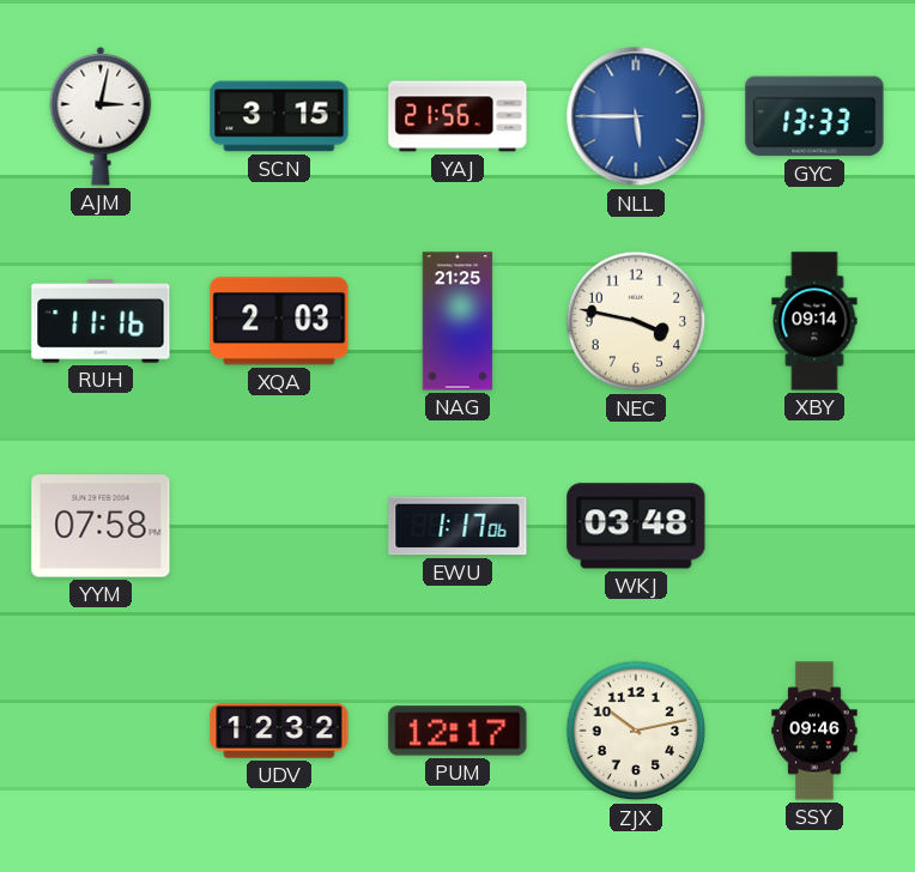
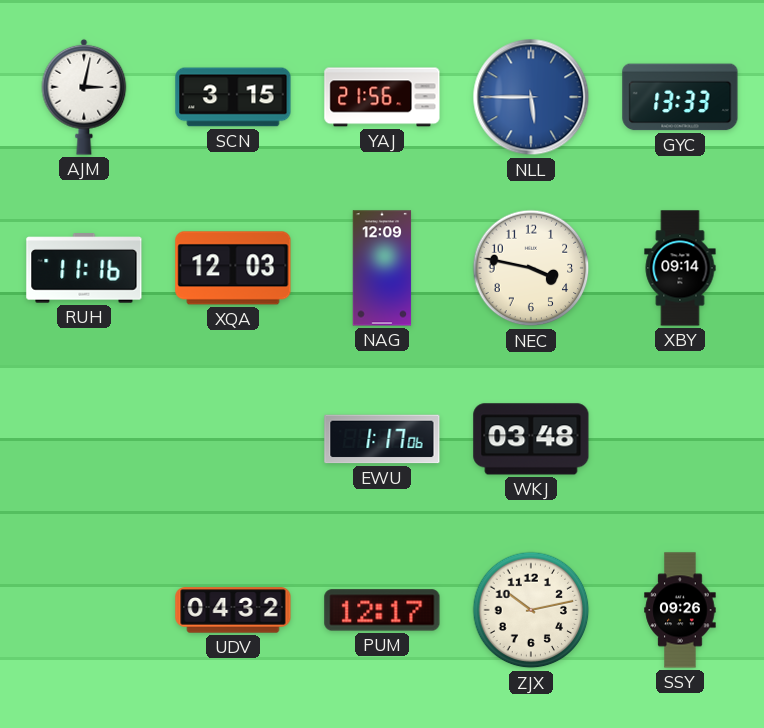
XQA: 2:03 -> 12:03
NAG: 21:25 -> 12:09
YYM: 07:58 -> none
UDV: 12:32 -> 04:32
SSY: 09:46 -> 09:26
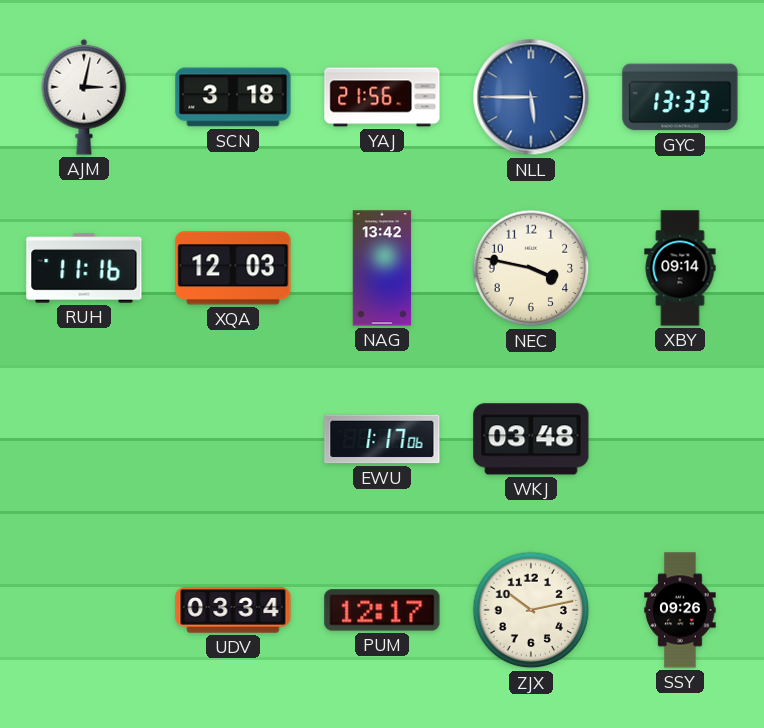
SCN: 3:15 -> 3:18
NAG: 12:09 -> 13:42
UDV: 04:32 -> 03:34
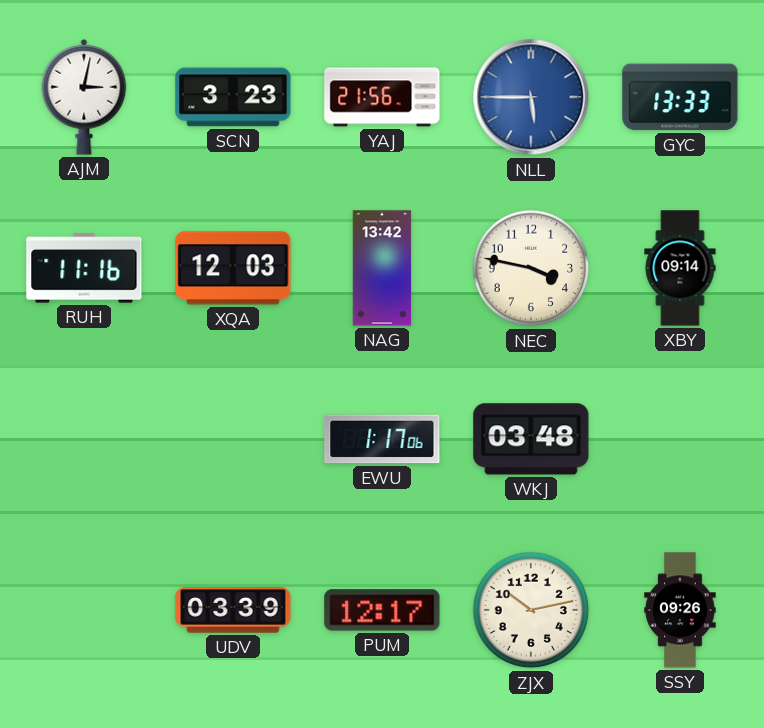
SCN: 3:18 -> 3:23
UDV: 03:34 -> 03:39
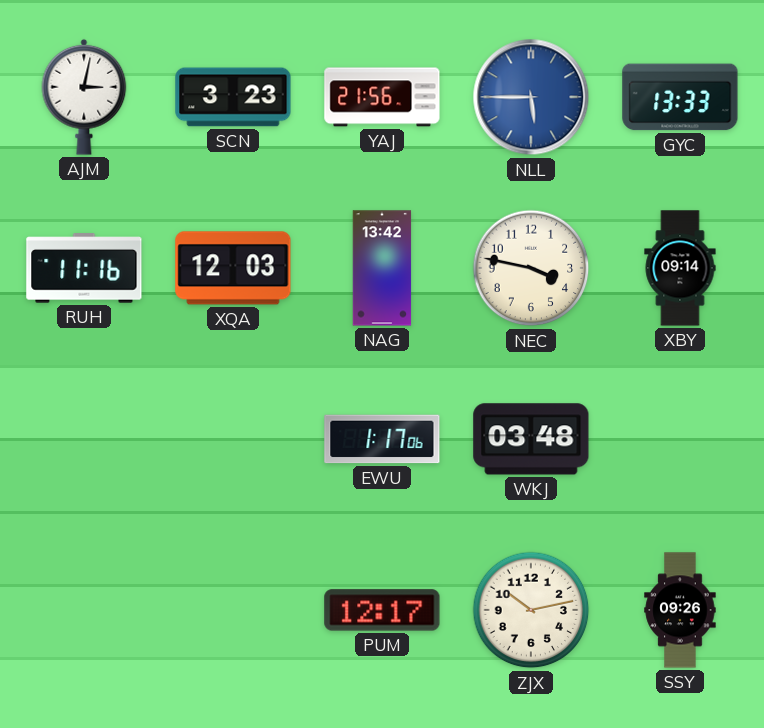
UDV: 03:39 -> none
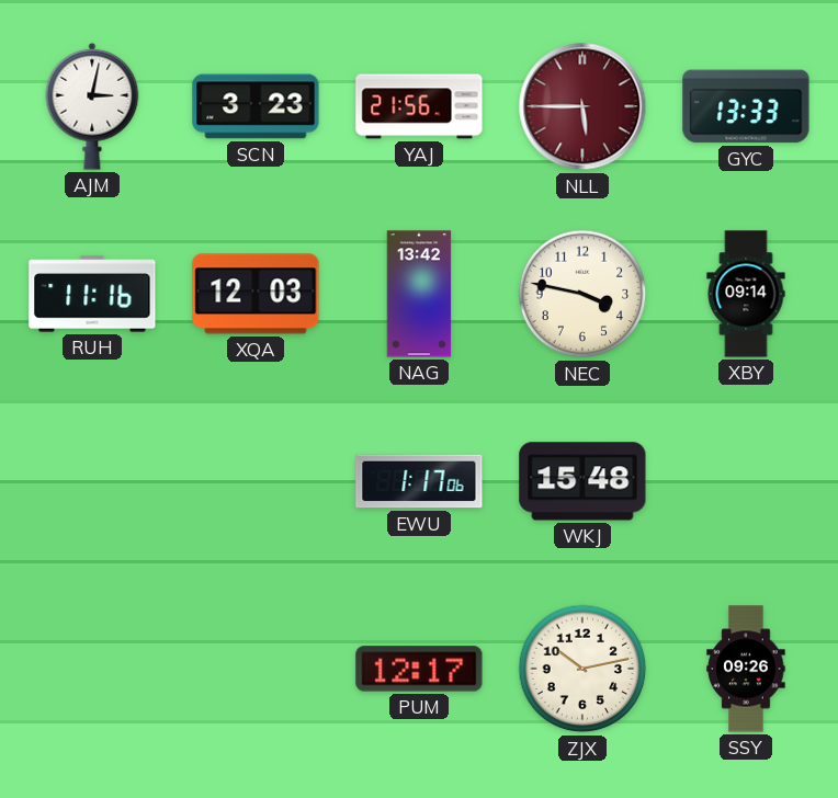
NLL dial: blue -> burgundy
WKJ: 03:48 -> 15:48
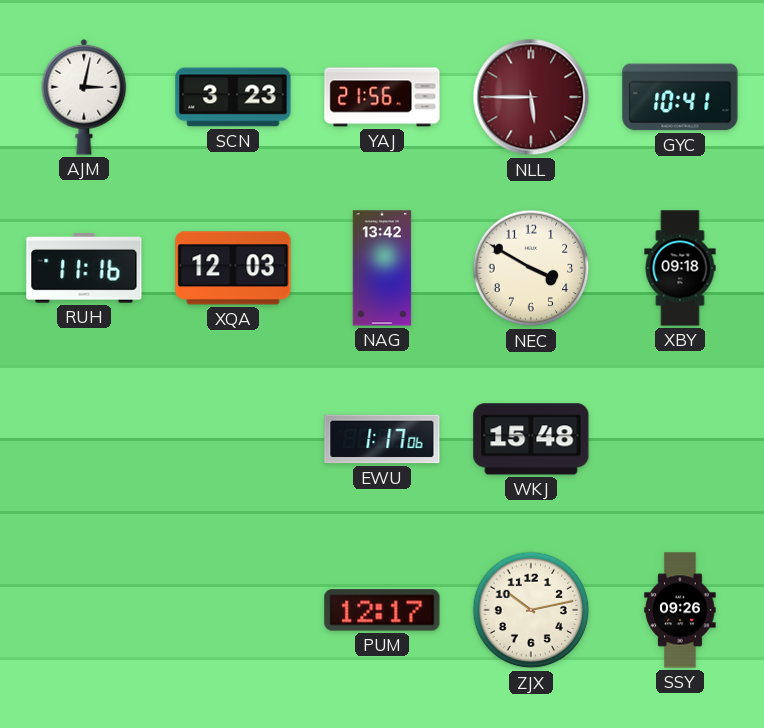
GYC: 13:33 -> 10:41
NEC: 3:47 -> 3:50
XBY: 09:14 -> 09:18
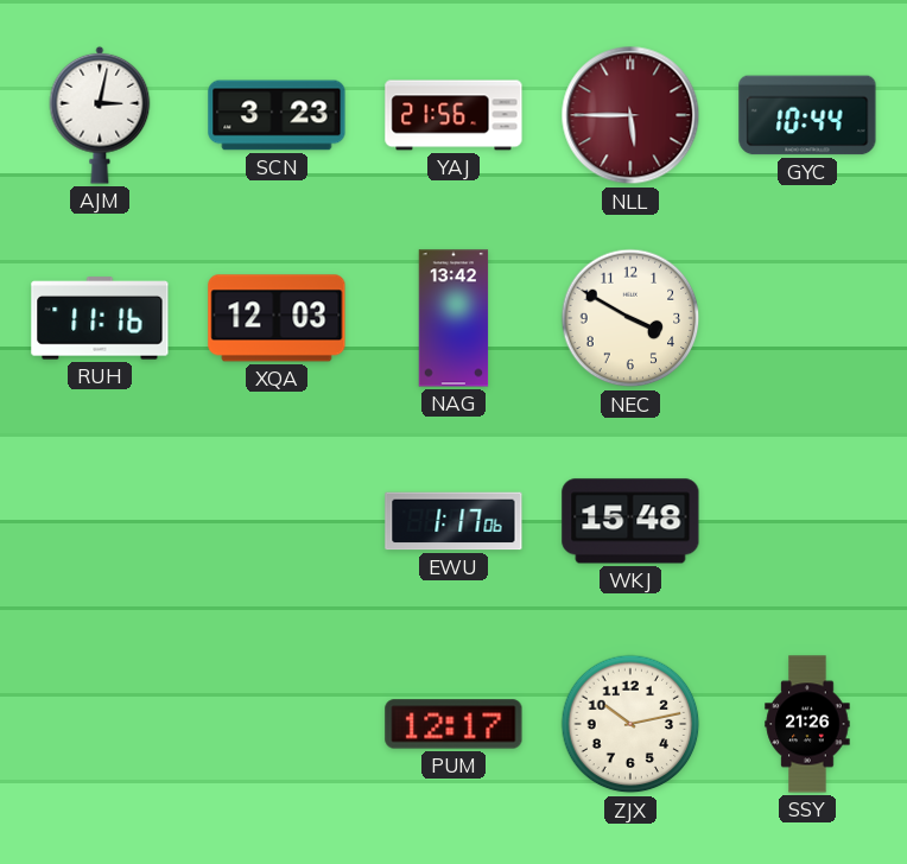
GYC: 10:41 -> 10:44
XBY: 09:18 -> none
SSY: 09:26 -> 21:26
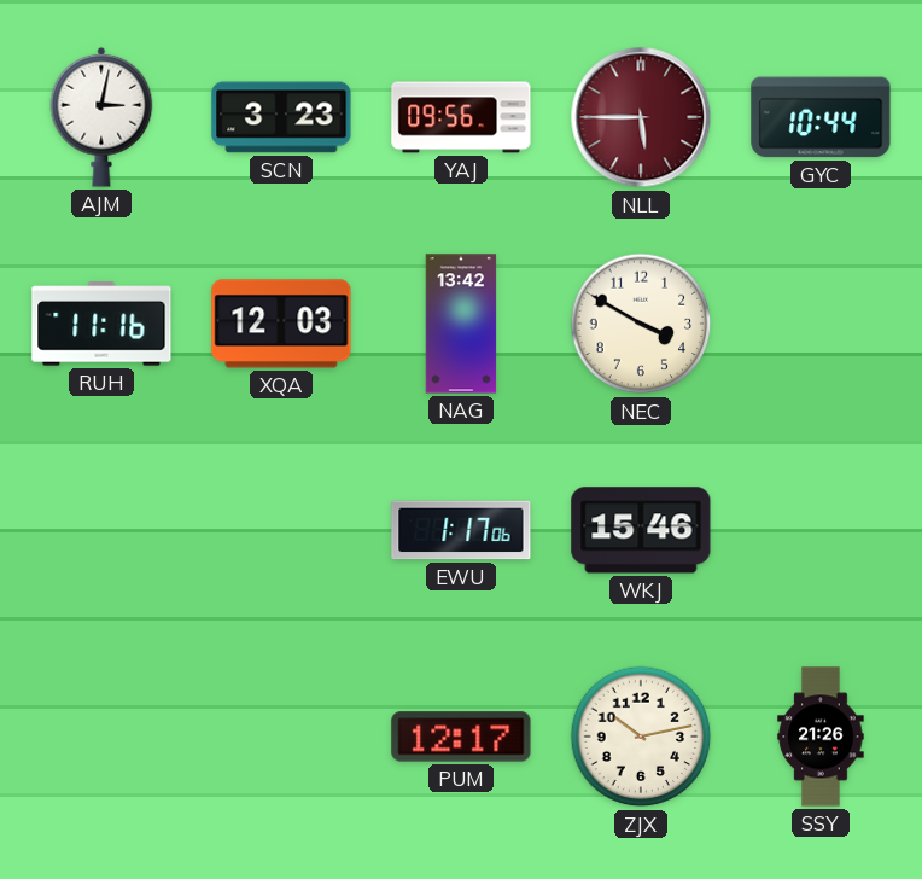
YAJ: 21:56 -> 09:56
WKJ: 15:48 -> 15:46
